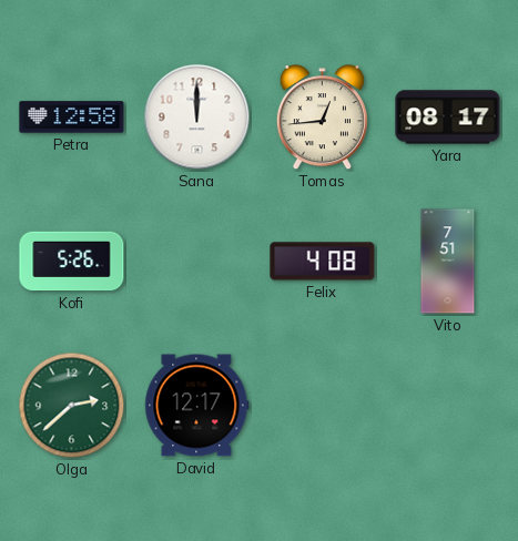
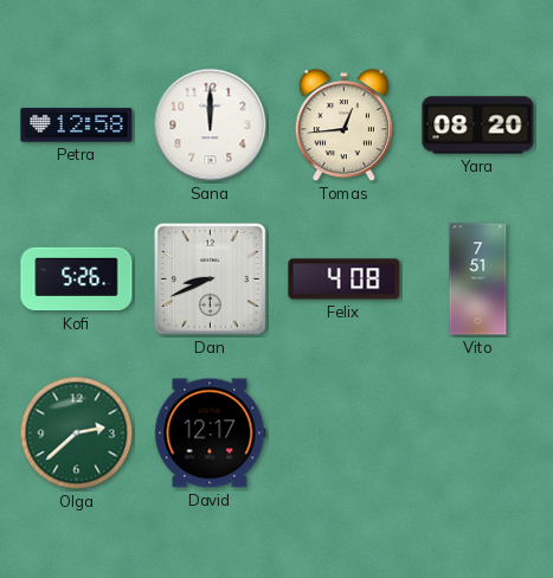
Yara: 08:17 -> 08:20
Dan: none -> 8:41
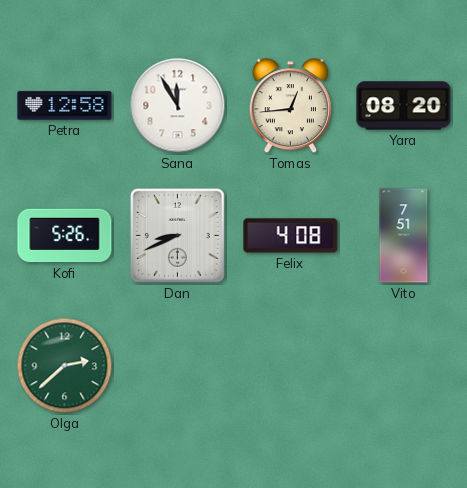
Sana: 12:00 -> 11:55
David: 12:17 -> none
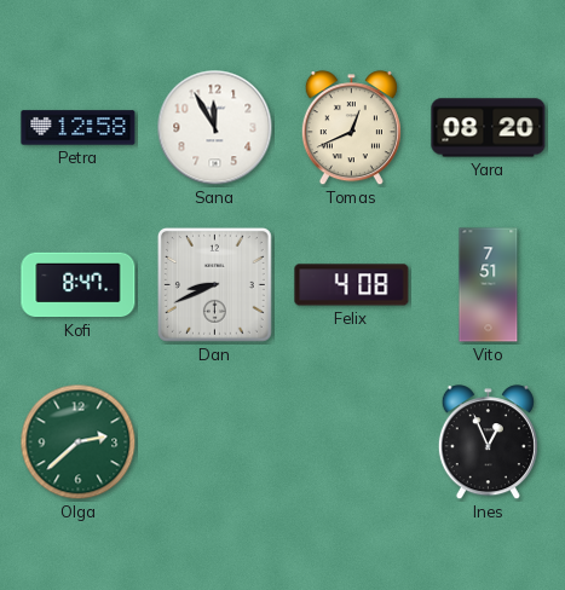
Tomas: 12:44 -> 12:41
Kofi: 5:26 -> 8:47
Ines: none -> 12:56
